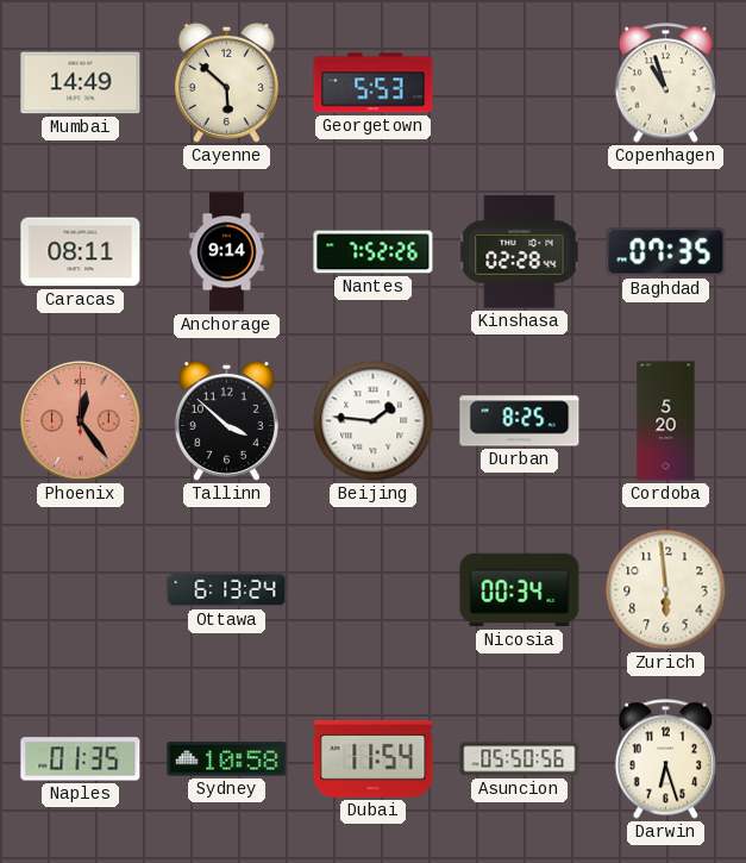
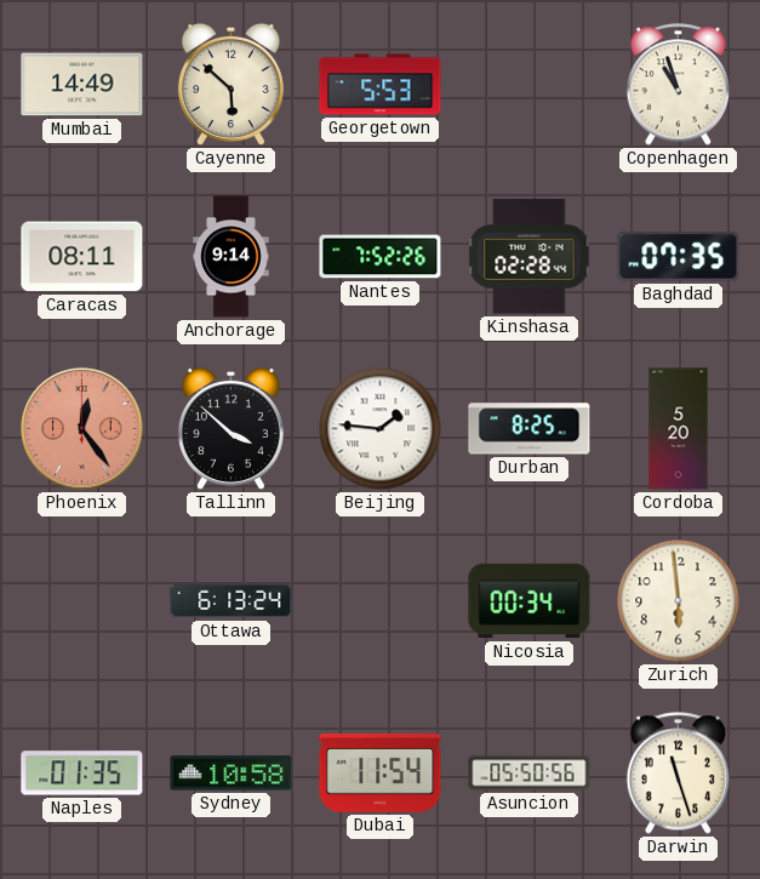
Darwin: 6:27 -> 11:27
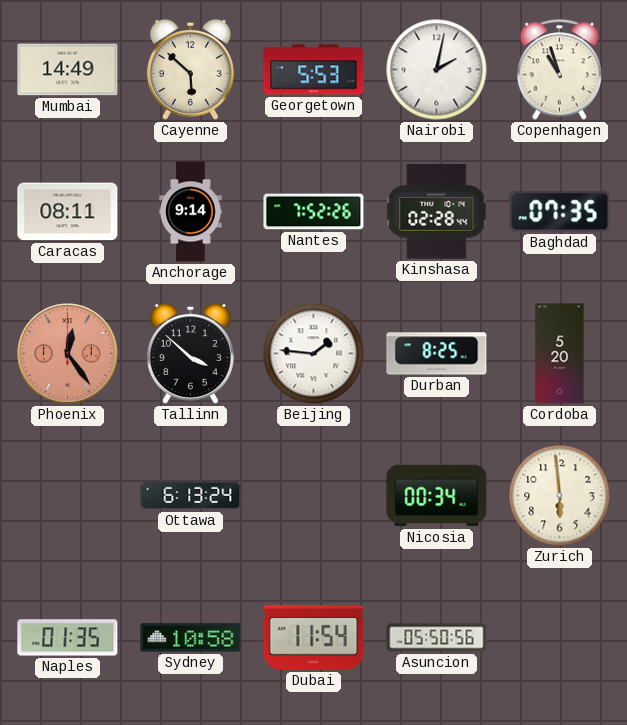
Nairobi: none -> 2:02
Darwin: 11:27 -> none
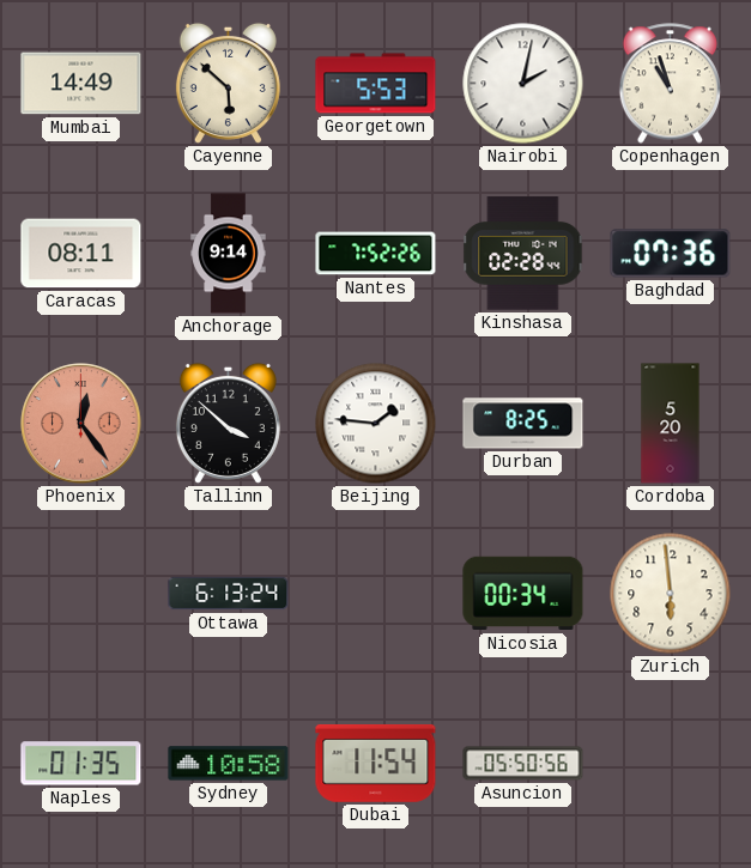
Baghdad: 07:35 -> 07:36
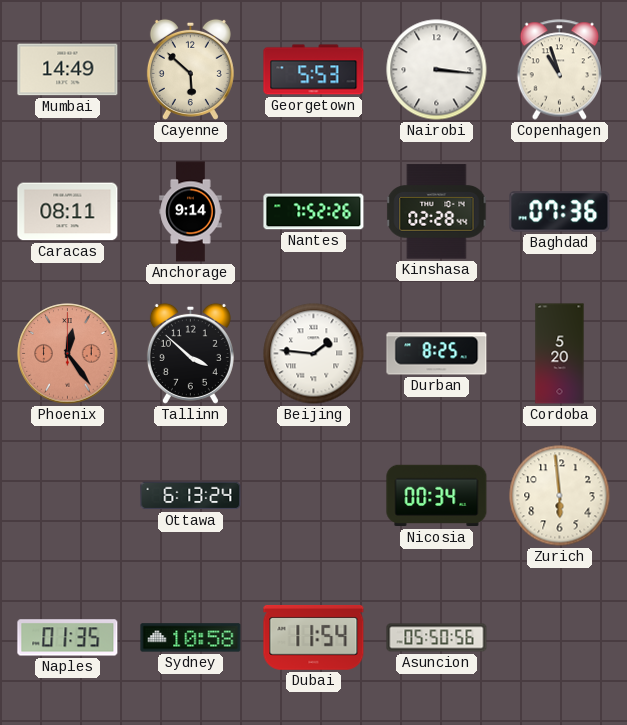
Nairobi: 2:02 -> 3:16
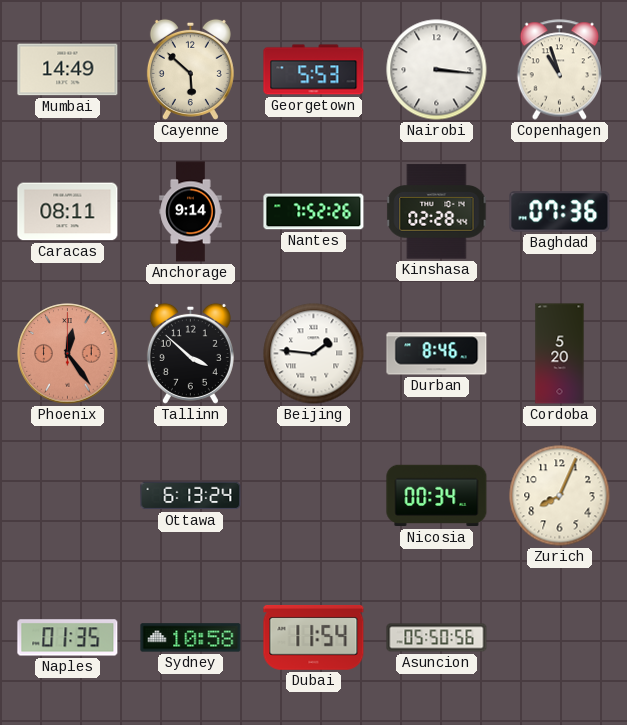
Durban: 8:25 -> 8:46
Zurich: 5:59 -> 8:04
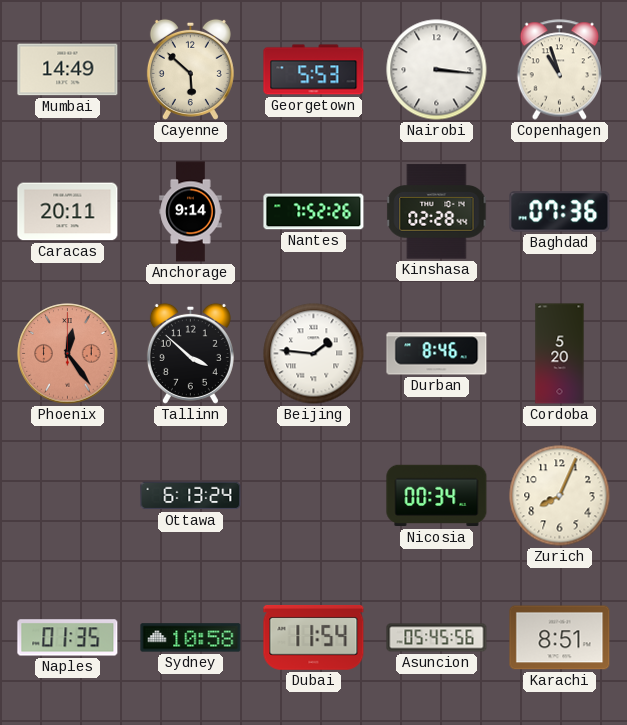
Caracas: 08:11 -> 20:11
Asuncion: 05:50 -> 05:45
Karachi: none -> 8:51
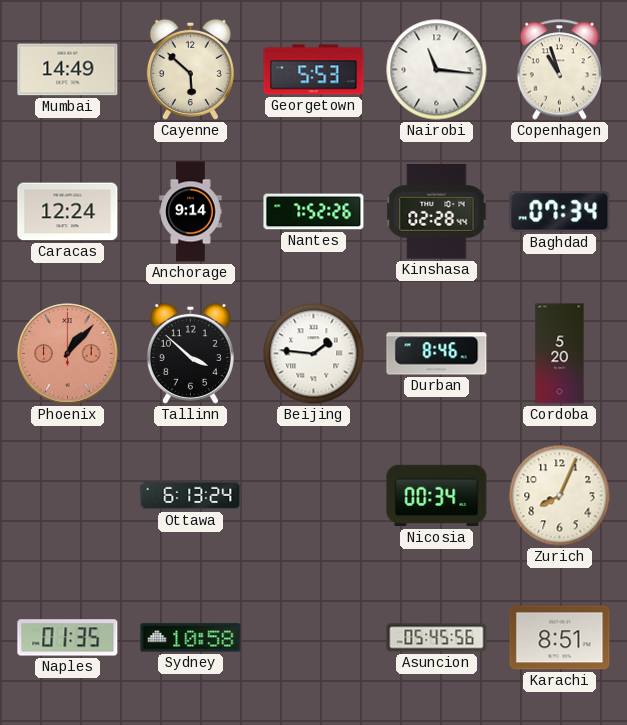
Nairobi: 3:16 -> 11:16
Caracas: 20:11 -> 12:24
Baghdad: 07:36 -> 07:34
Phoenix: 12:24 -> 1:07
Dubai: 11:54 -> none
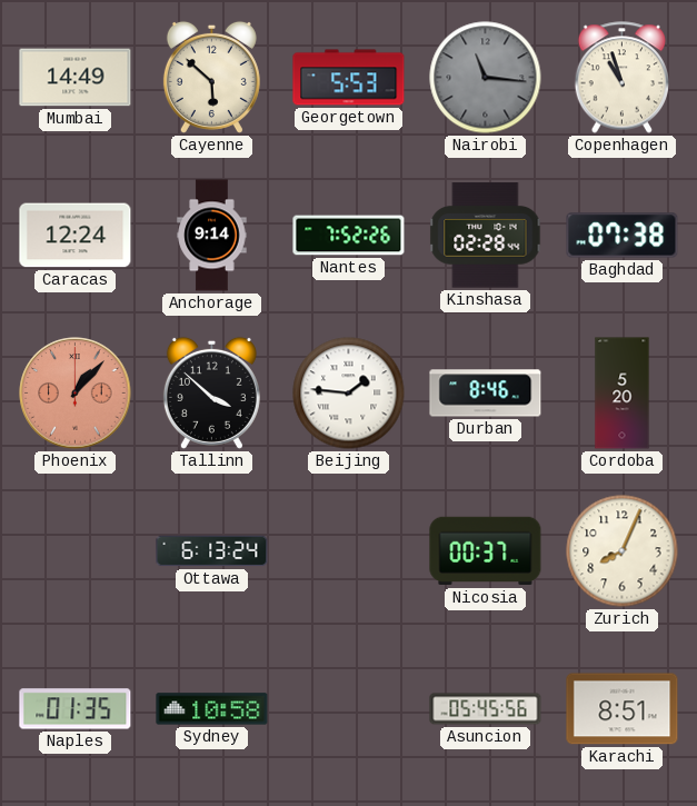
Nairobi dial: white -> grey
Baghdad: 07:34 -> 07:38
Nicosia: 00:34 -> 00:37
